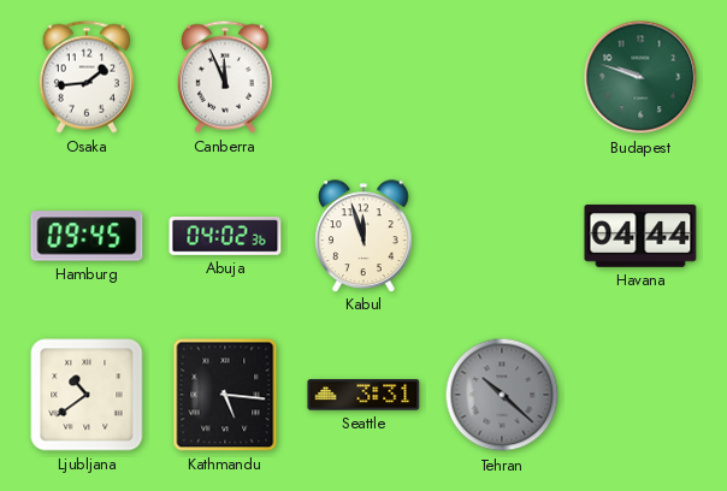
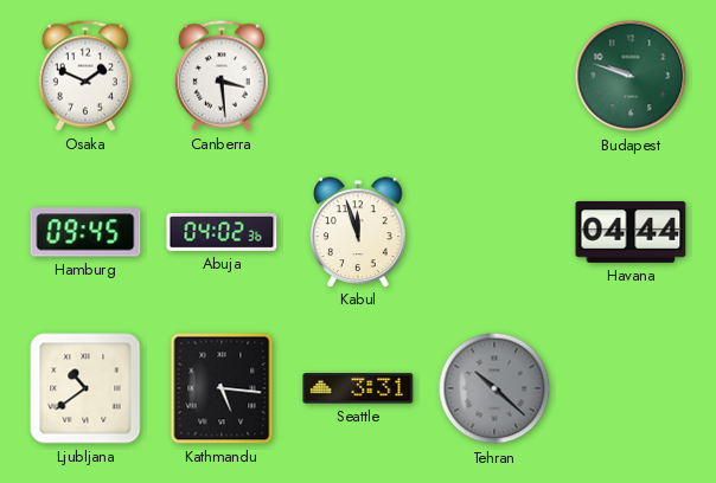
Osaka: 1:44 -> 1:49
Canberra: 11:56 -> 3:29
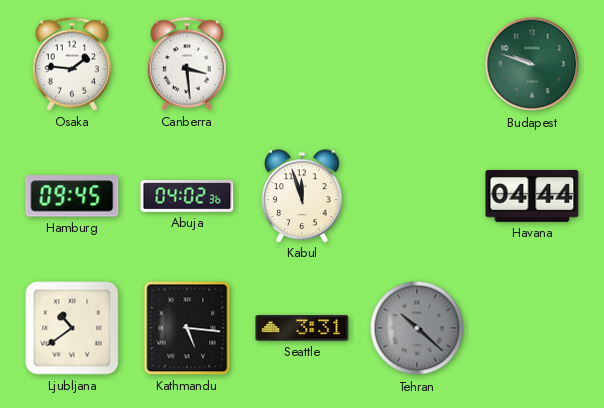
Osaka: 1:49 -> 1:46
